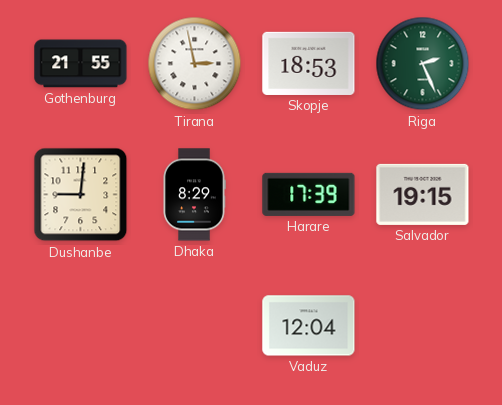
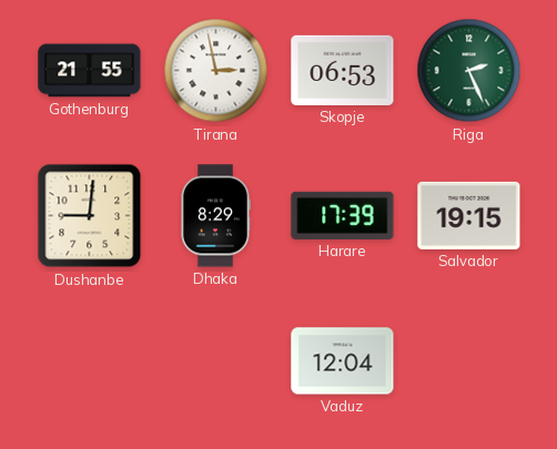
Skopje: 18:53 -> 06:53
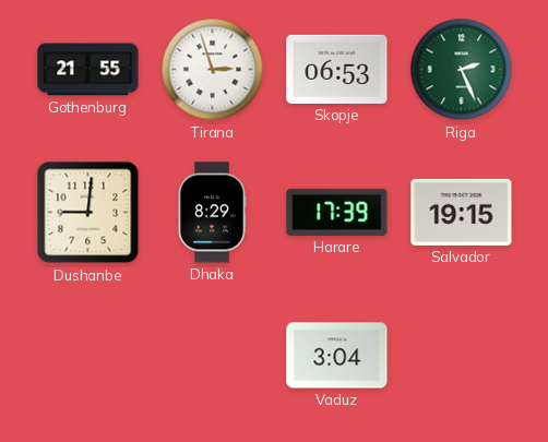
Tirana: 2:58 -> 2:57
Vaduz: 12:04 -> 3:04
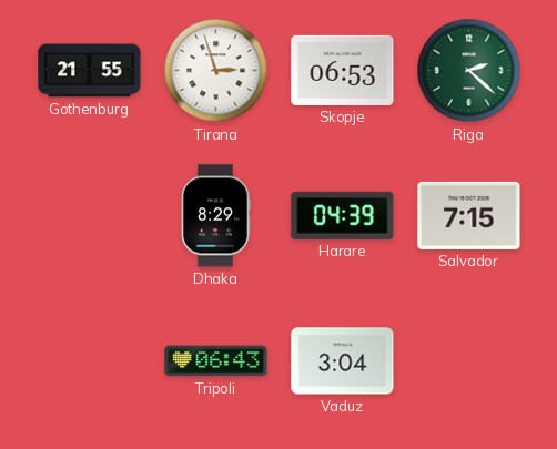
Riga: 2:26 -> 2:22
Dushanbe: 9:01 -> none
Harare: 17:39 -> 04:39
Salvador: 19:15 -> 7:15
Tripoli: none -> 06:43
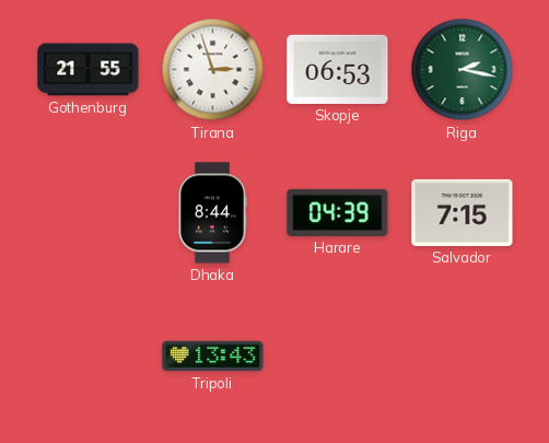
Riga: 2:22 -> 2:17
Dhaka: 8:29 -> 8:44
Tripoli: 06:43 -> 13:43
Vaduz: 3:04 -> none
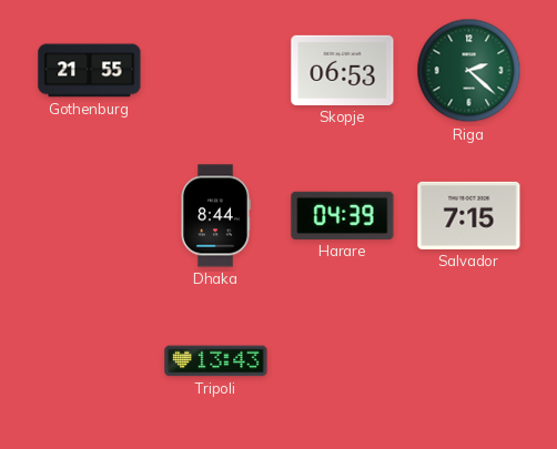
Tirana: 2:57 -> none
Riga: 2:17 -> 2:22
